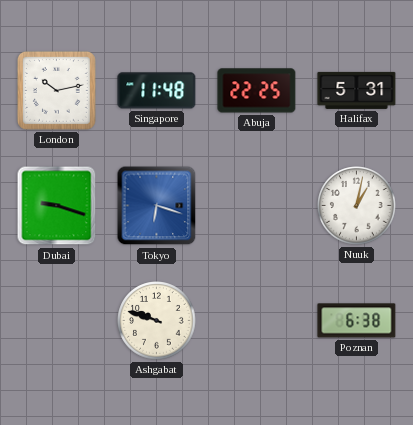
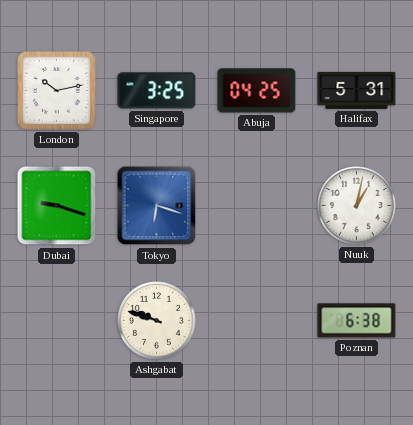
Singapore: 11:48 -> 3:25
Abuja: 22:25 -> 04:25
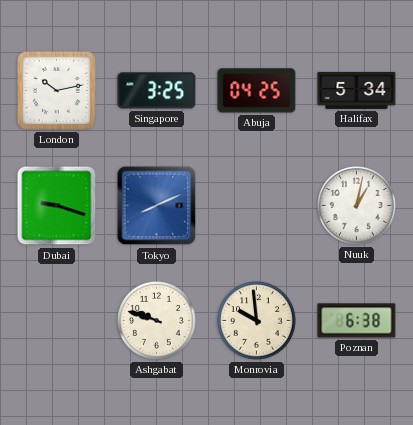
Halifax: 5:31 -> 5:34
Tokyo: 6:18 -> 8:11
Monrovia: none -> 9:59
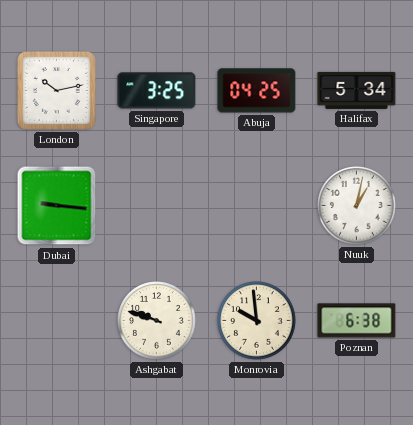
Dubai: 9:18 -> 9:16
Tokyo: 8:11 -> none
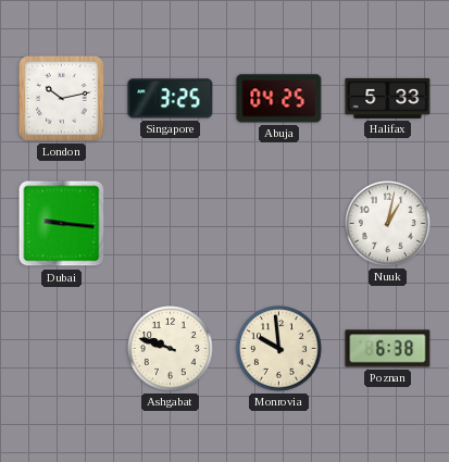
Halifax: 5:34 -> 5:33
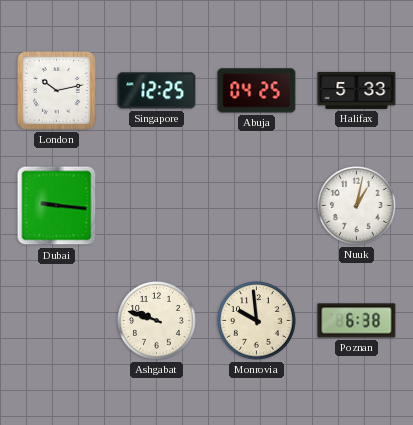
Singapore: 3:25 -> 12:25
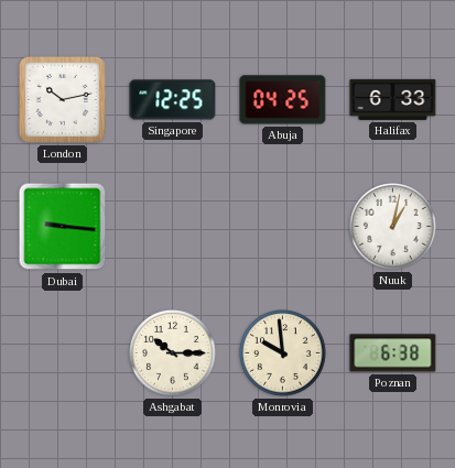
Halifax: 5:33 -> 6:33
Ashgabat: 9:48 -> 10:15
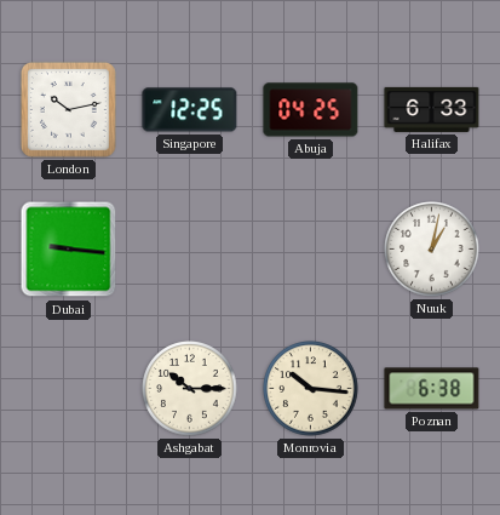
Monrovia: 9:59 -> 10:16
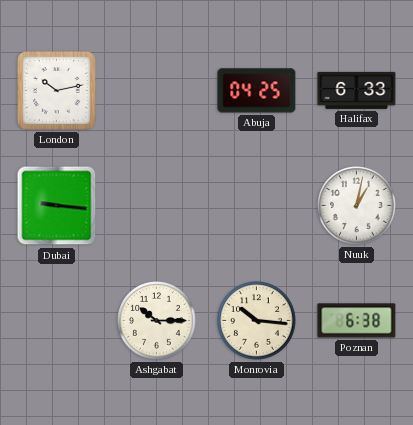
Singapore: 12:25 -> none
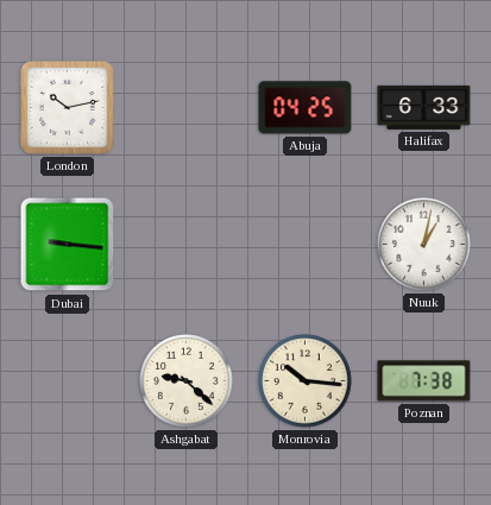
Ashgabat: 10:15 -> 9:22
Poznan: 6:38 -> 7:38
